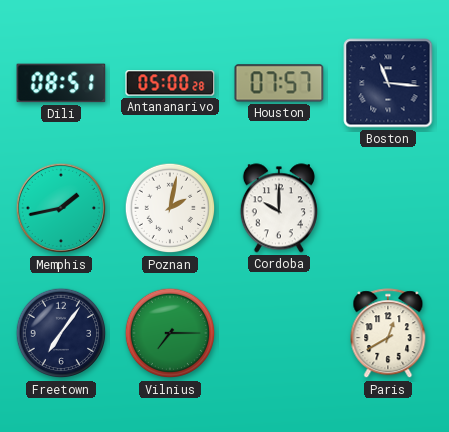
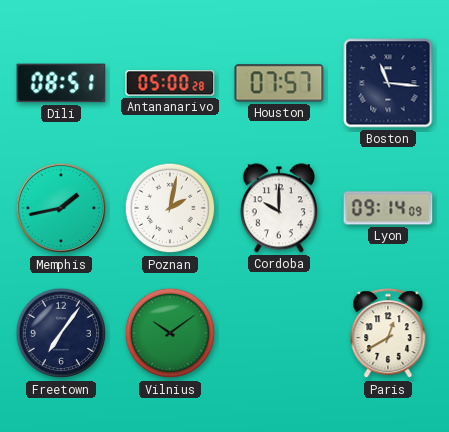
Lyon: none -> 09:14
Vilnius: 7:15 -> 10:09
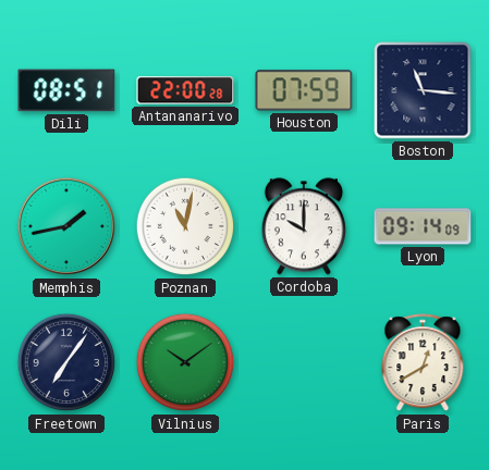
Antananarivo: 05:00 -> 22:00
Houston: 07:57 -> 07:59
Poznan: 2:02 -> 11:02
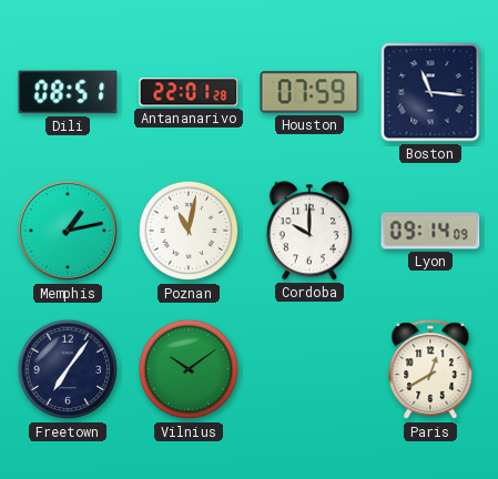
Antananarivo: 22:00 -> 22:01
Memphis: 1:43 -> 1:13
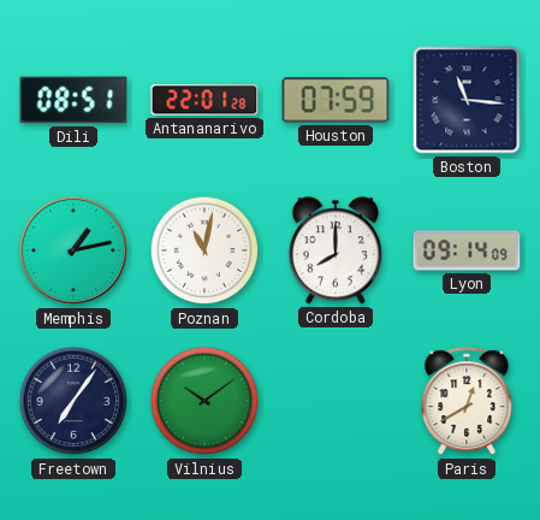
Cordoba: 10:00 -> 8:00
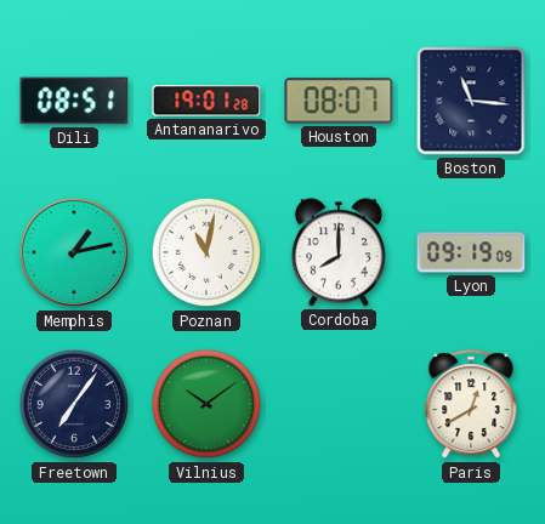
Antananarivo: 22:01 -> 19:01
Houston: 07:59 -> 08:07
Lyon: 09:14 -> 09:19
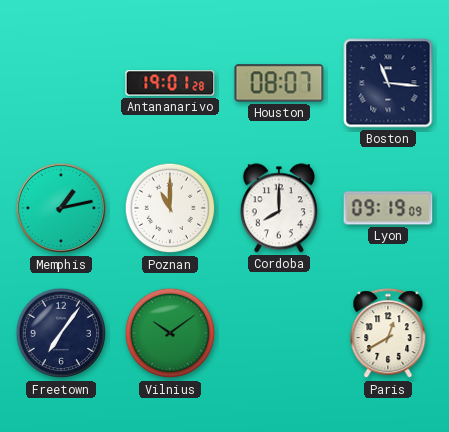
Dili: 08:51 -> none
Poznan: 11:02 -> 11:00
